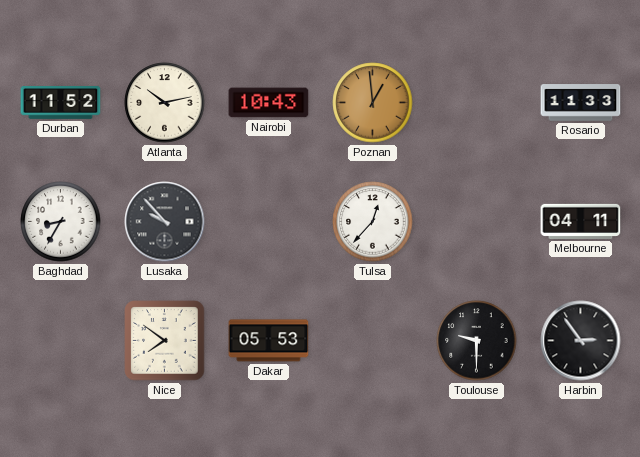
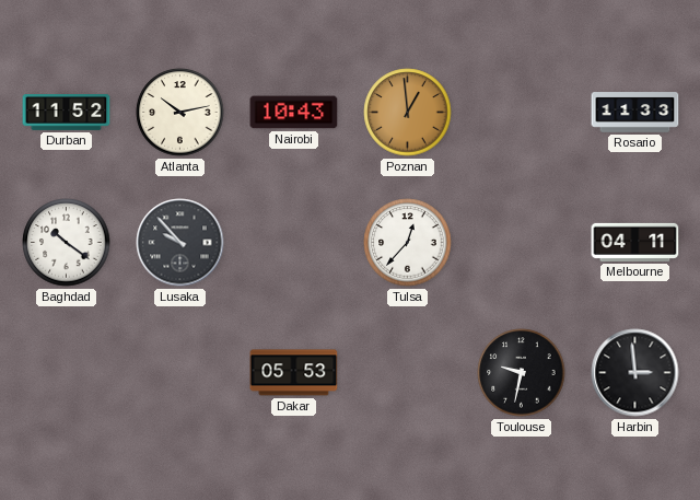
Baghdad: 8:35 -> 10:21
Nice: 7:51 -> none
Toulouse: 9:30 -> 9:32
Harbin: 2:54 -> 2:59
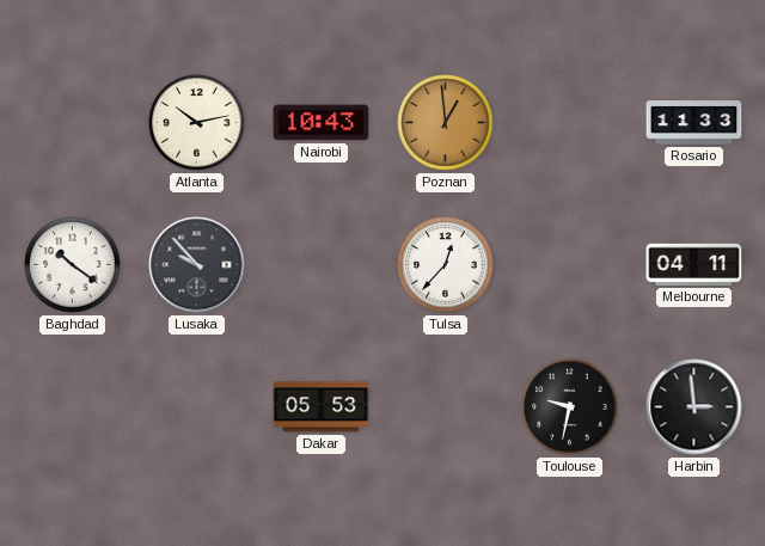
Durban: 11:52 -> none
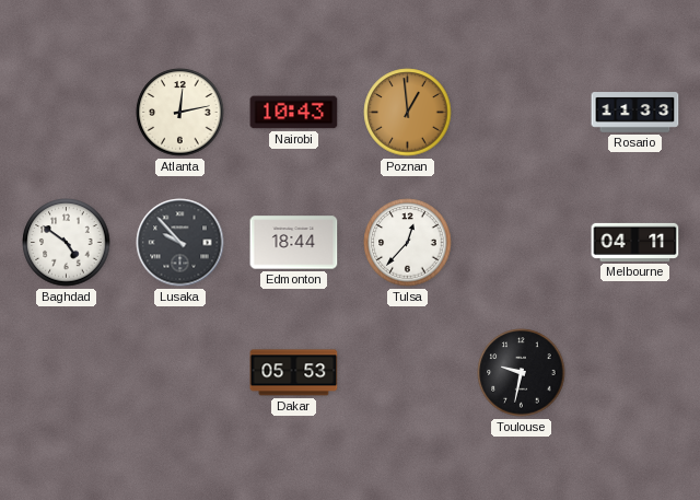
Atlanta: 10:13 -> 12:13
Baghdad: 10:21 -> 4:51
Edmonton: none -> 18:44
Harbin: 2:59 -> none
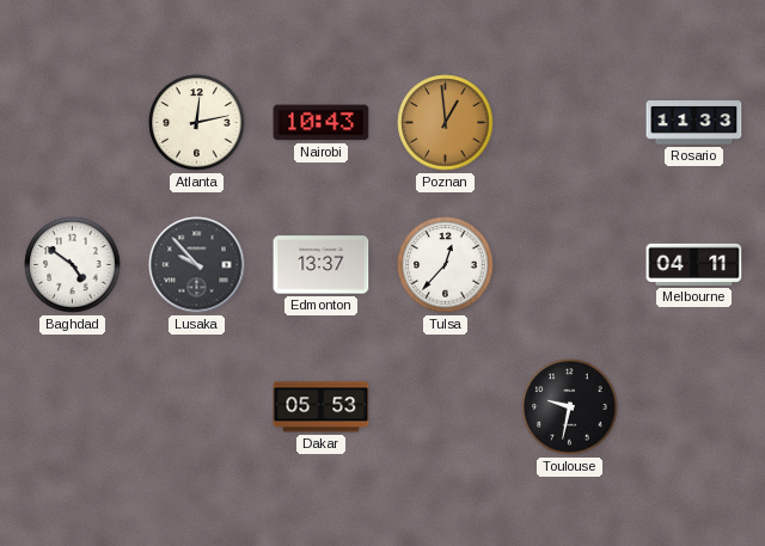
Edmonton: 18:44 -> 13:37
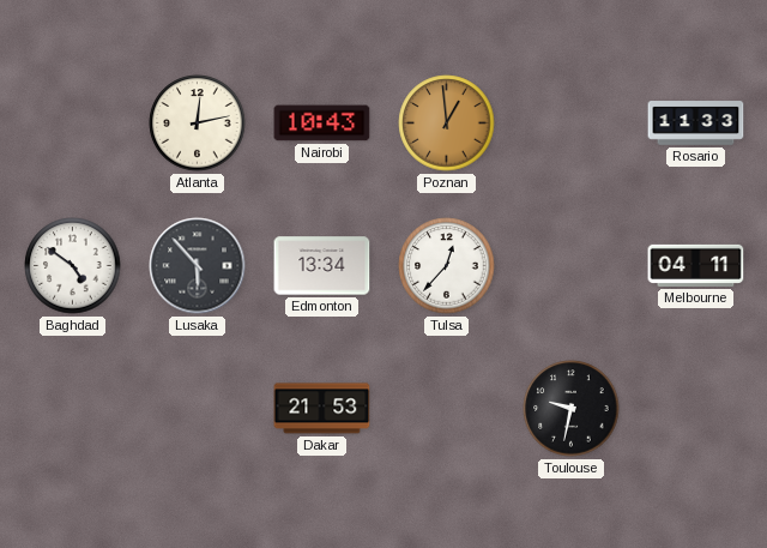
Lusaka: 9:53 -> 5:53
Edmonton: 13:37 -> 13:34
Dakar: 05:53 -> 21:53
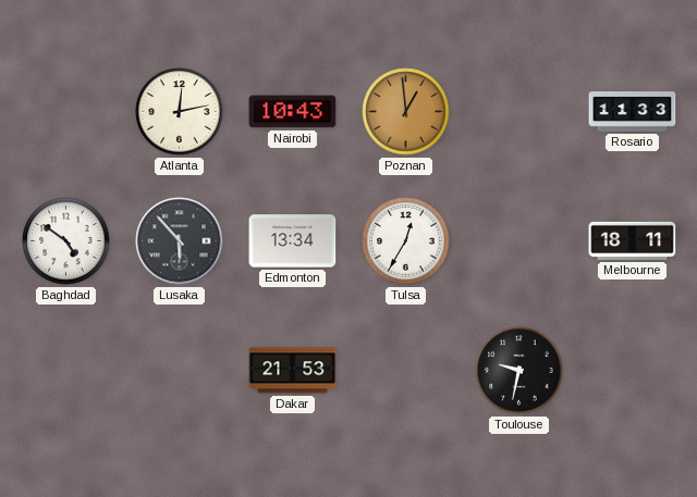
Tulsa: 12:37 -> 12:35
Melbourne: 04:11 -> 18:11
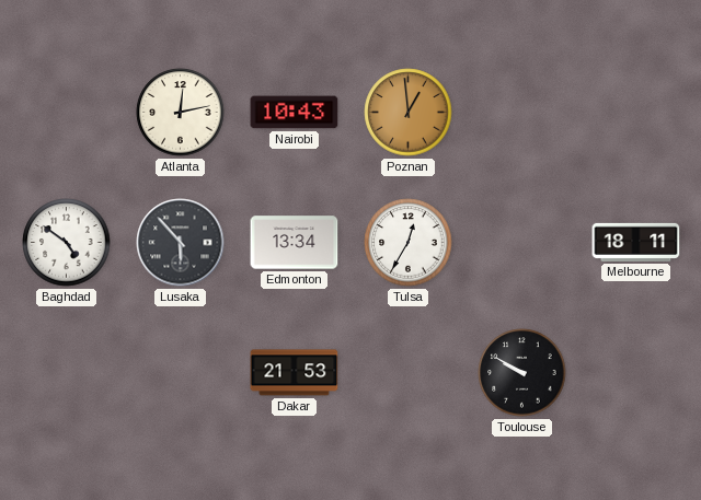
Rosario: 11:33 -> none
Toulouse: 9:32 -> 9:50
